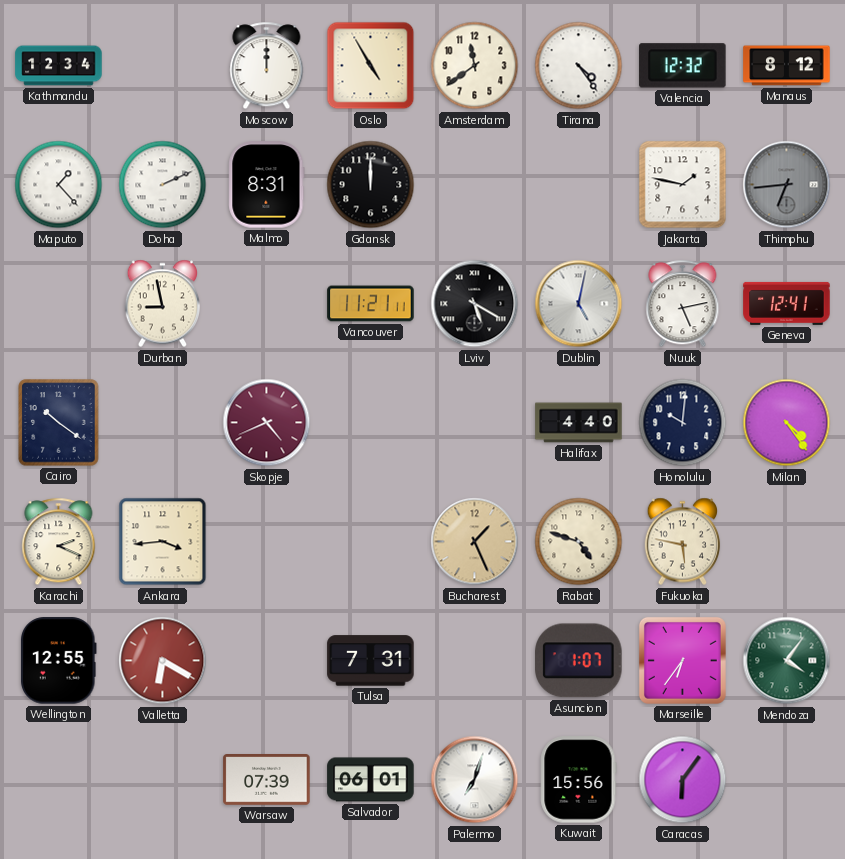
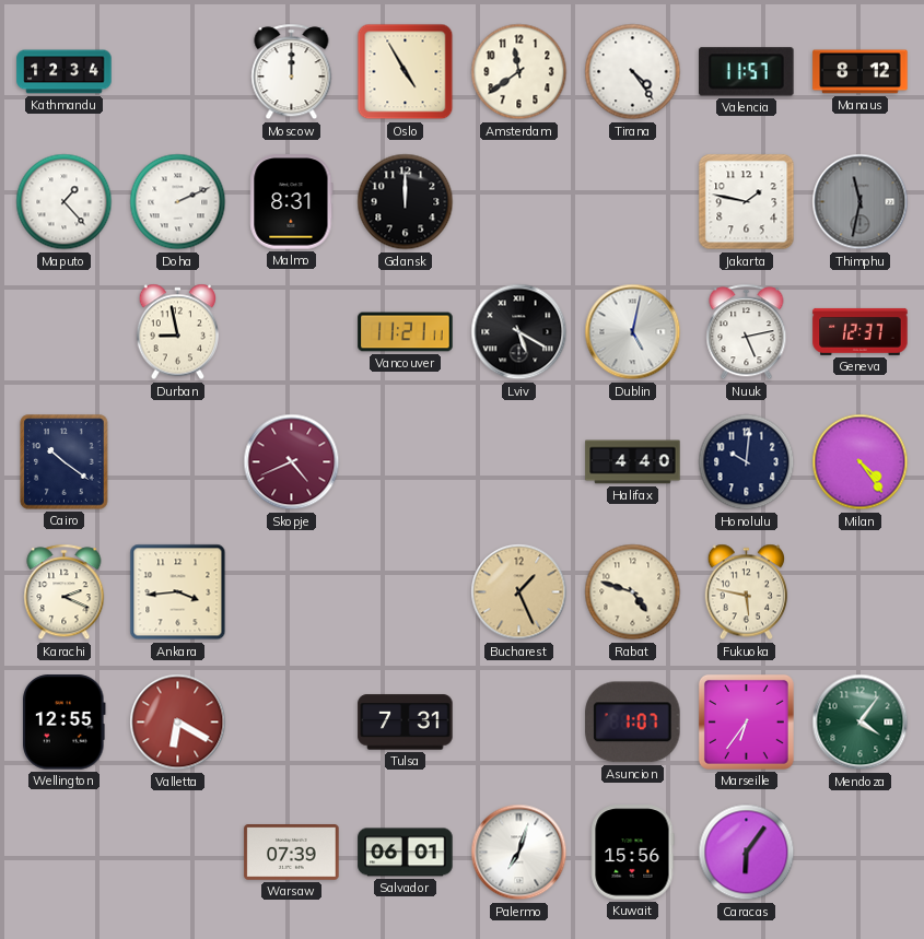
Valencia: 12:32 -> 11:57
Thimphu: 6:44 -> 11:32
Geneva: 12:41 -> 12:37
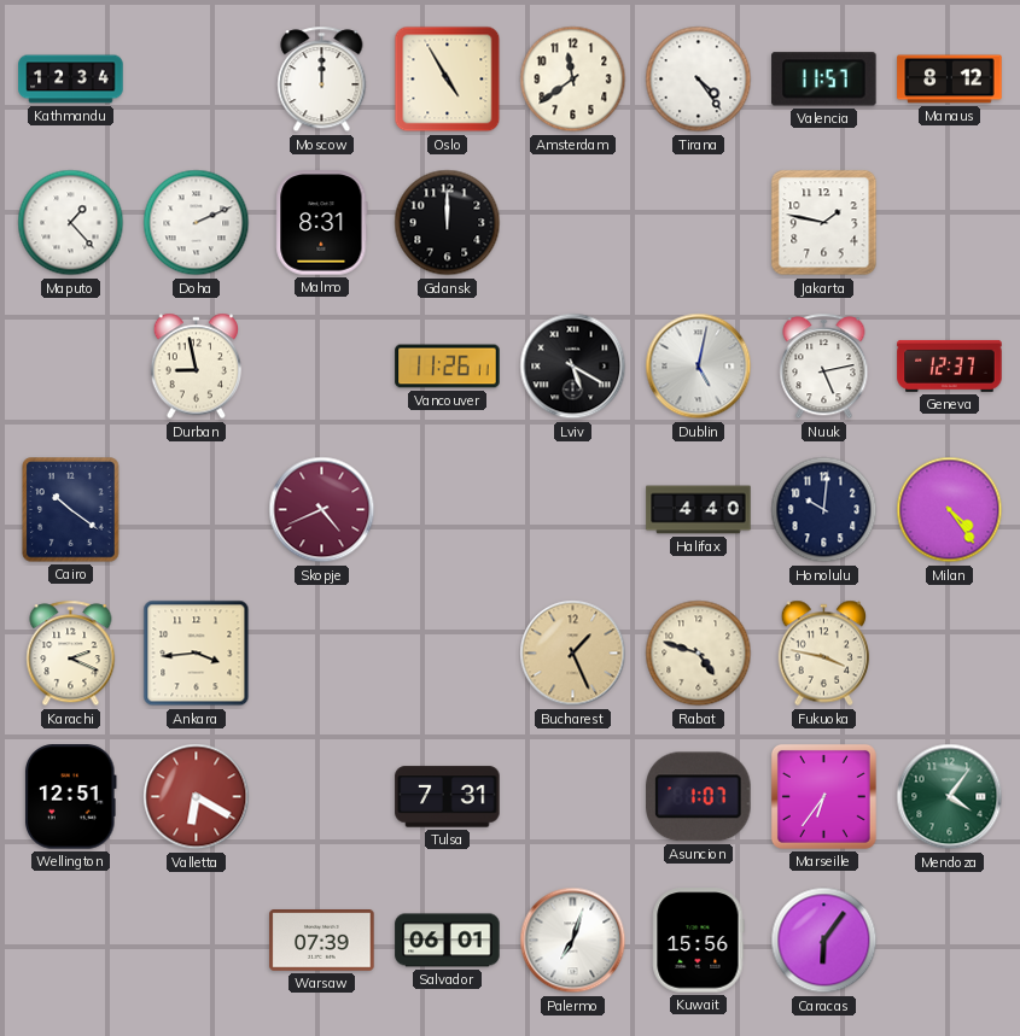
Thimphu: 11:32 -> none
Vancouver: 11:21 -> 11:26
Fukuoka: 5:47 -> 3:47
Wellington: 12:55 -> 12:51
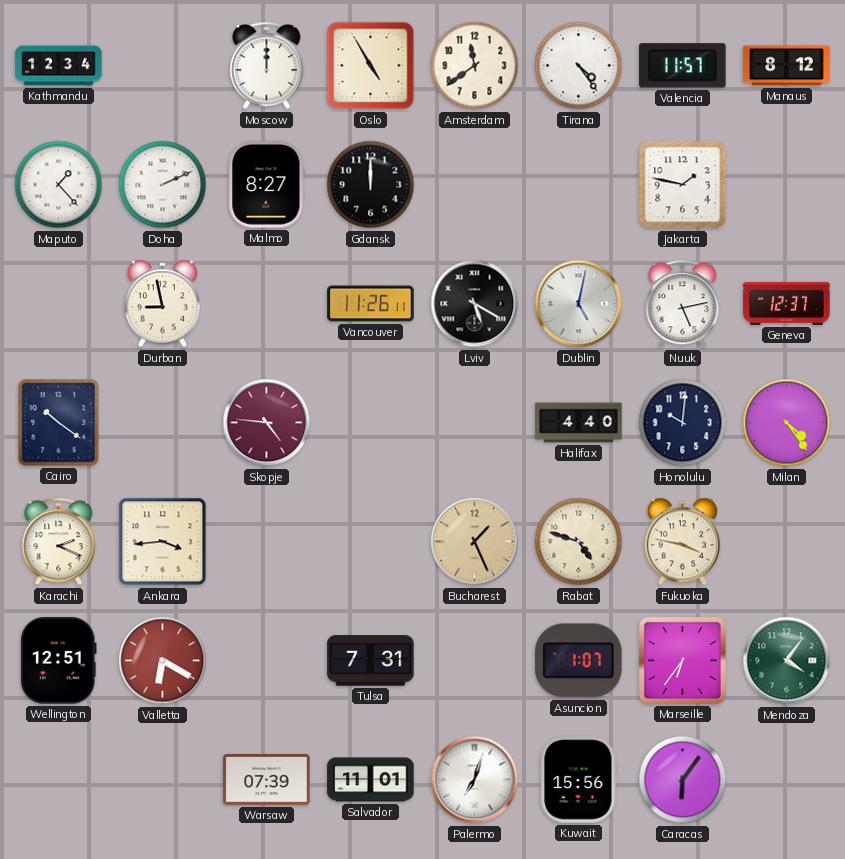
Malmo: 8:31 -> 8:27
Skopje: 4:41 -> 4:46
Salvador: 06:01 -> 11:01
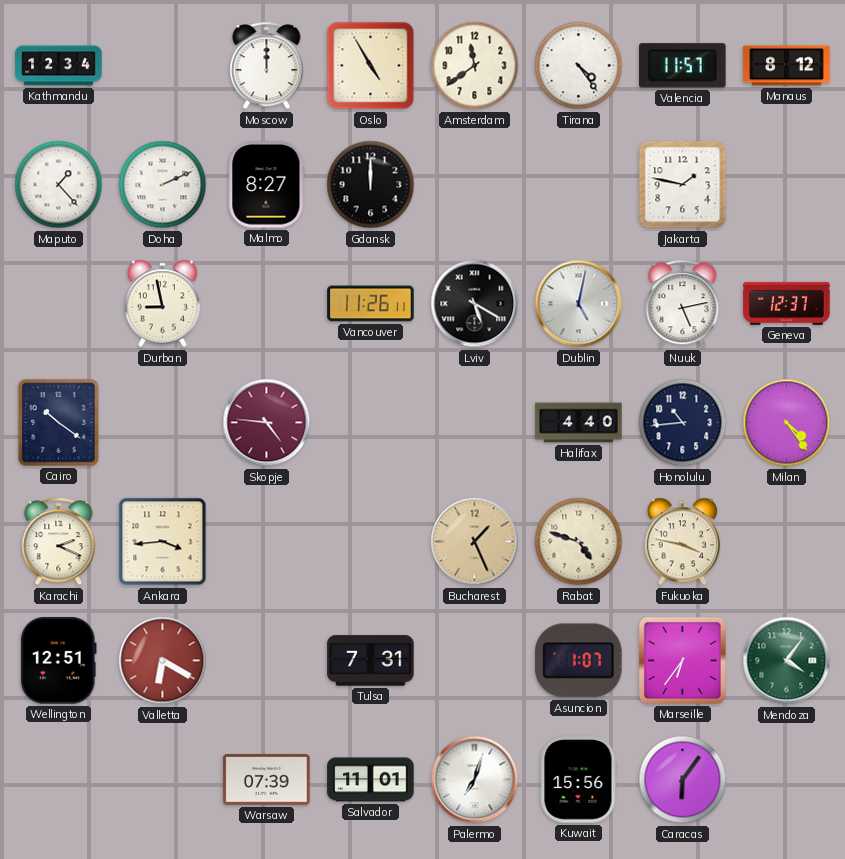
Honolulu: 10:01 -> 10:44
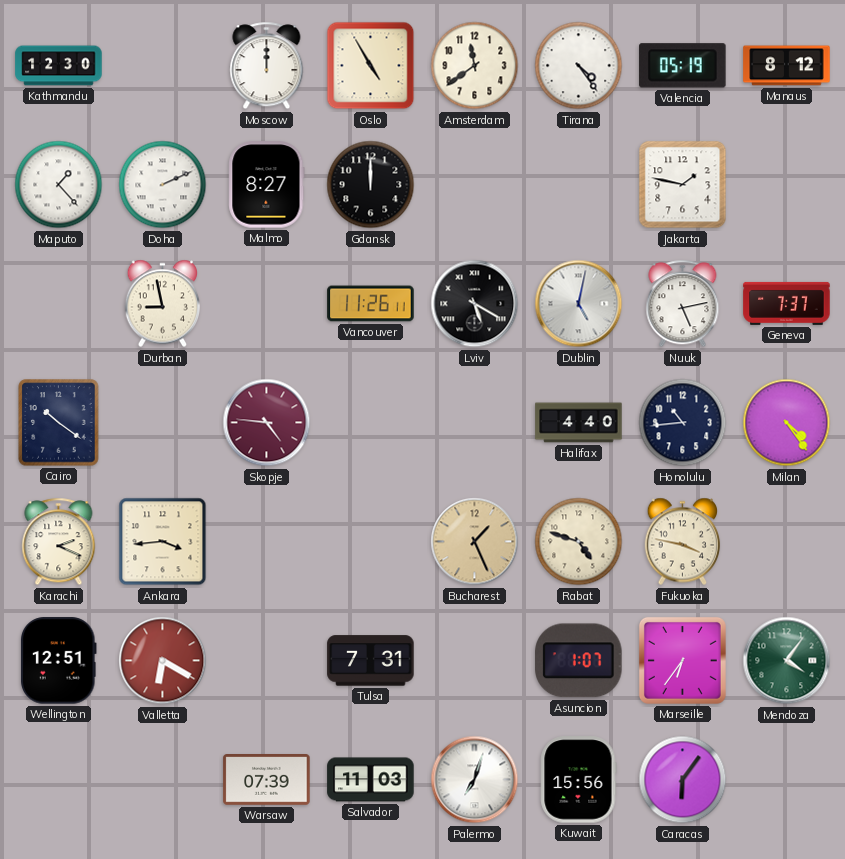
Kathmandu: 12:34 -> 12:30
Valencia: 11:57 -> 05:19
Geneva: 12:37 -> 7:37
Salvador: 11:01 -> 11:03
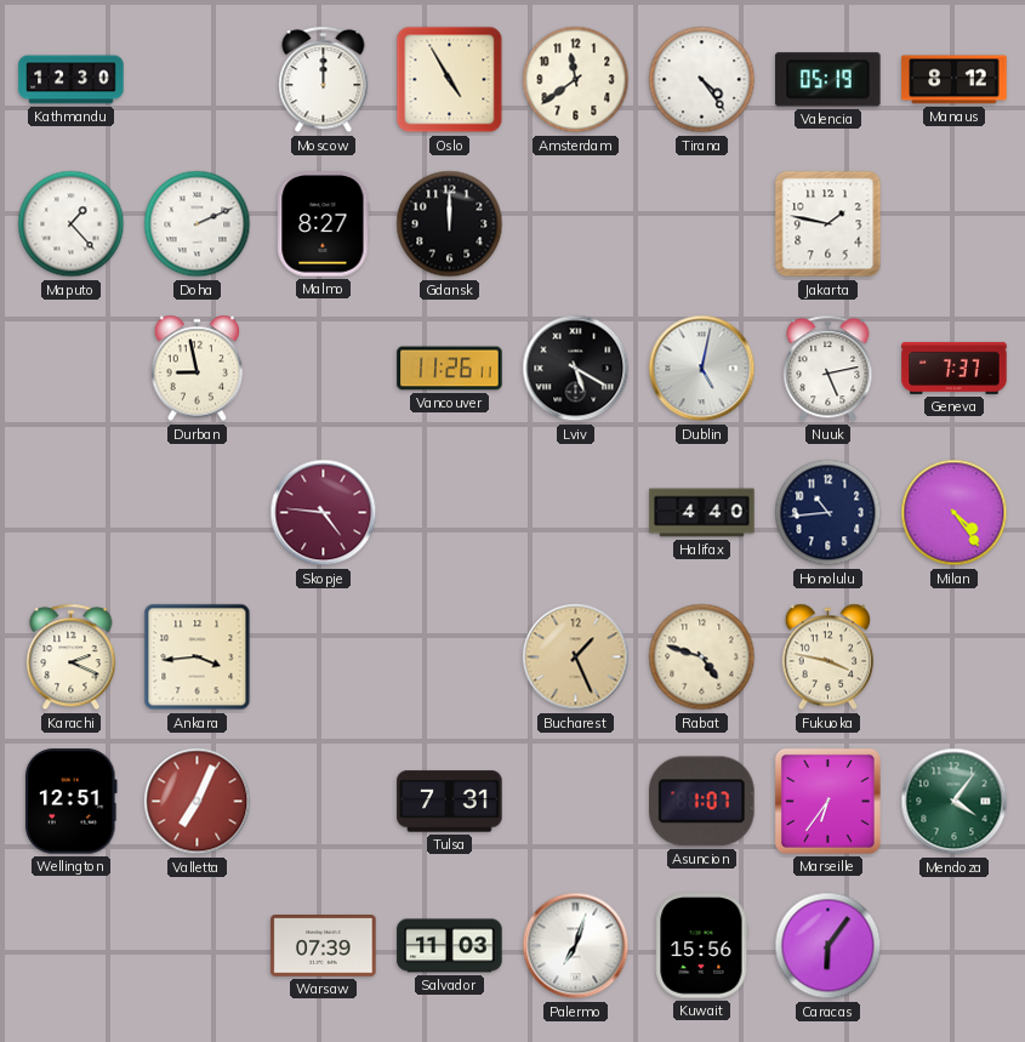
Cairo: 10:21 -> none
Valletta: 6:20 -> 7:04
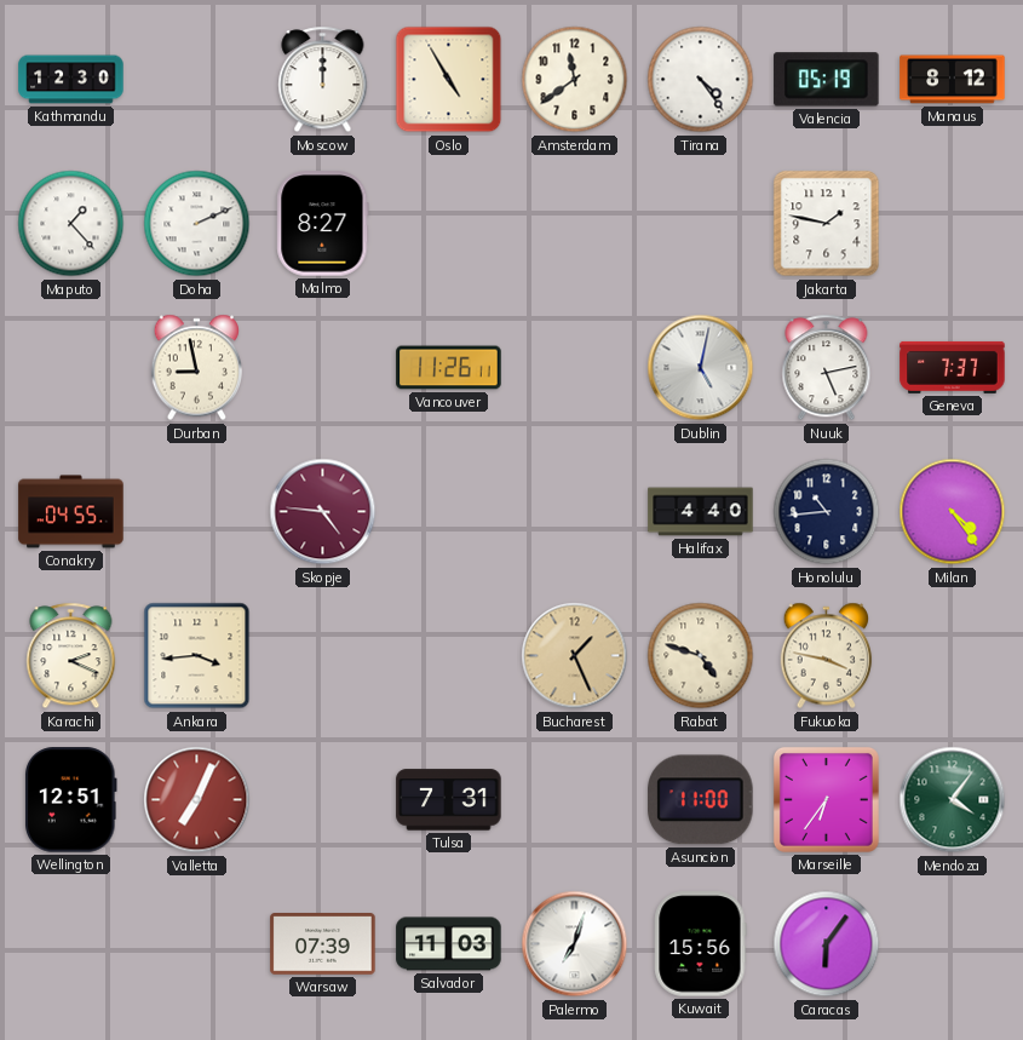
Gdansk: 12:00 -> none
Lviv: 5:20 -> none
Conakry: none -> 04:55
Asuncion: 1:07 -> 11:00
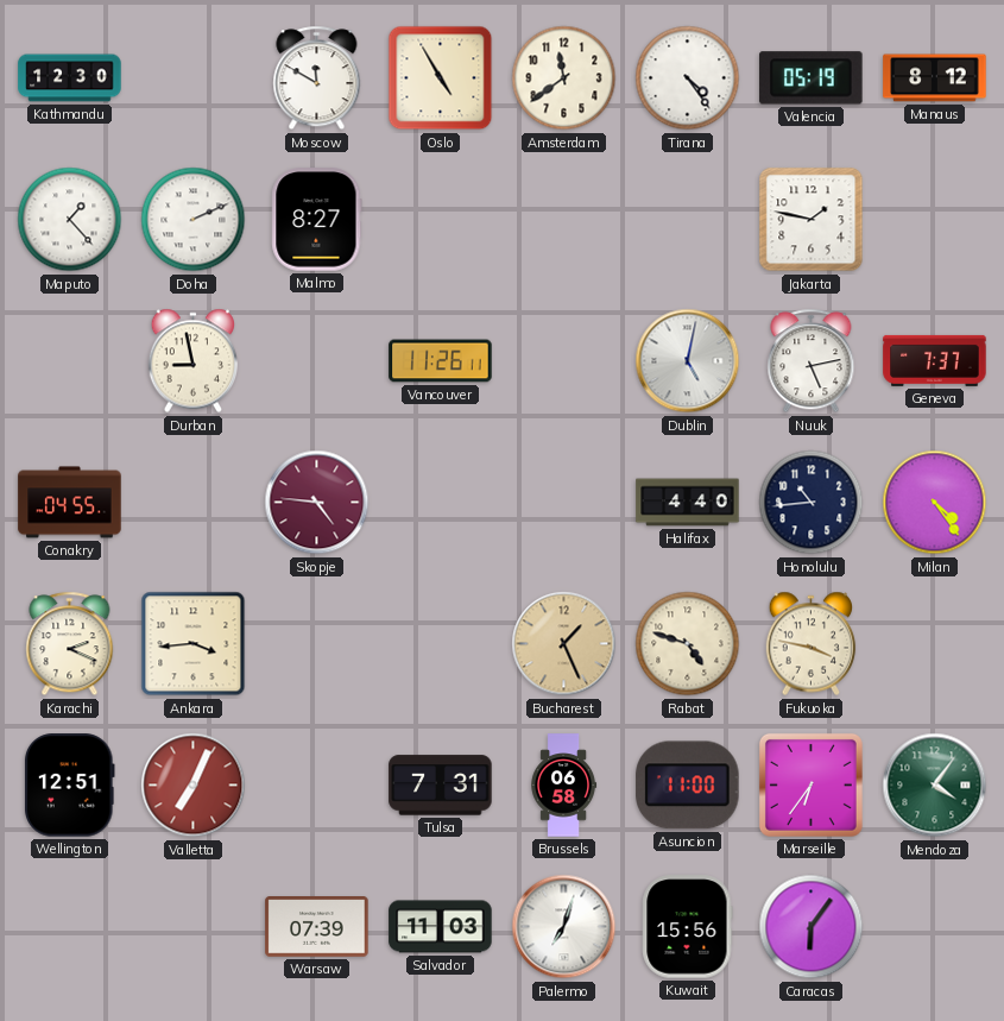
Moscow: 12:00 -> 11:50
Brussels: none -> 06:58
